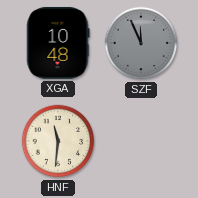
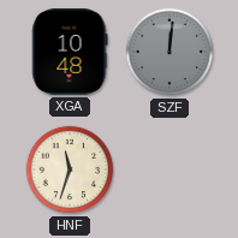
SZF: 11:56 -> 12:01
HNF: 11:31 -> 11:33
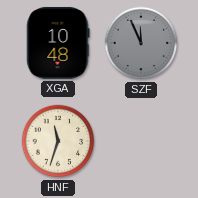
SZF: 12:01 -> 11:56
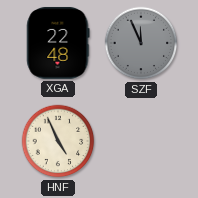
XGA: 10:48 -> 22:48
HNF: 11:33 -> 4:56
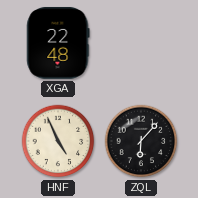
SZF: 11:56 -> none
ZQL: none -> 6:07
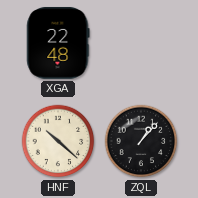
HNF: 4:56 -> 10:22
ZQL: 6:07 -> 1:07
